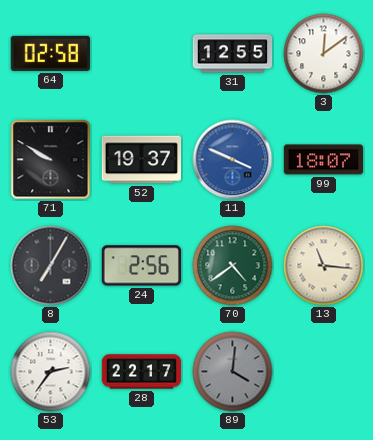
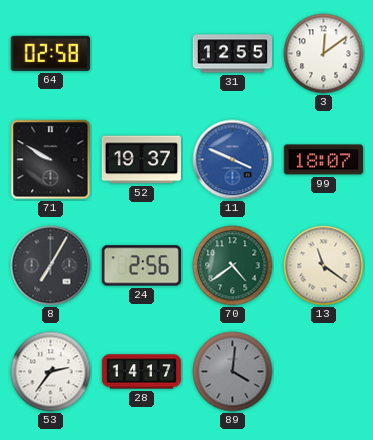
13: 11:16 -> 11:21
28: 22:17 -> 14:17
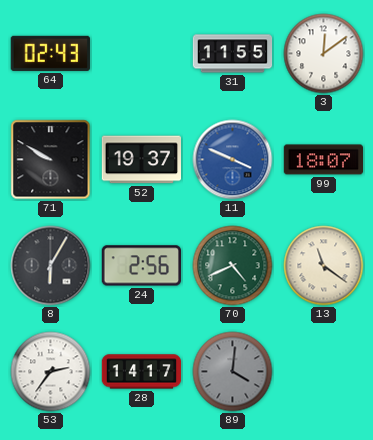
64: 02:58 -> 02:43
31: 12:55 -> 11:55
8: 7:05 -> 6:05
70: 4:39 -> 4:41
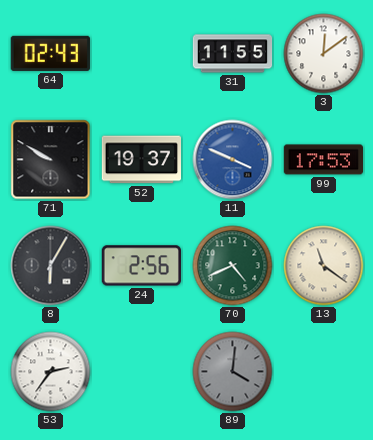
99: 18:07 -> 17:53
28: 14:17 -> none
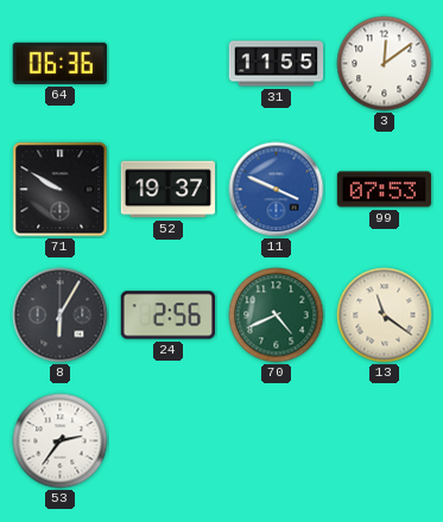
64: 02:43 -> 06:36
99: 17:53 -> 07:53
89: 4:01 -> none
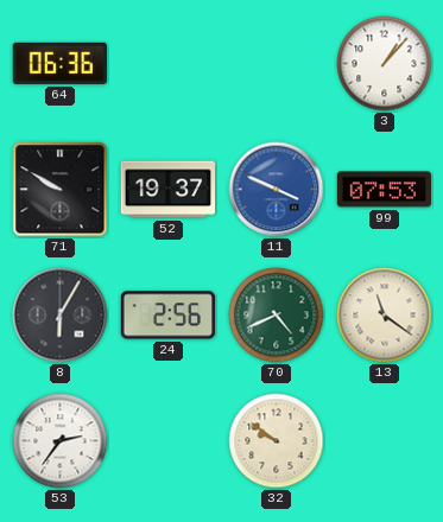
31: 11:55 -> none
3: 12:09 -> 1:07
32: none -> 9:51
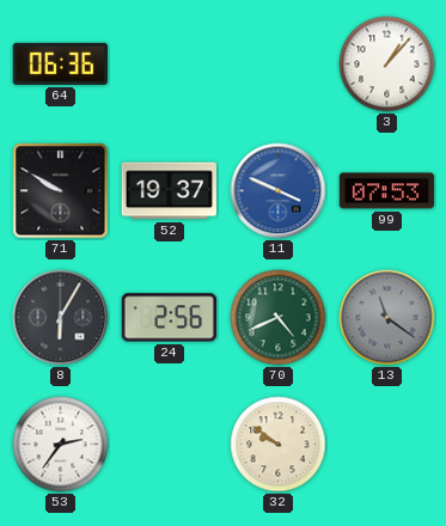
13 dial: cream -> grey
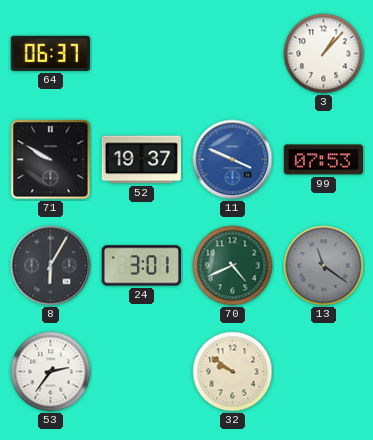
64: 06:36 -> 06:37
24: 2:56 -> 3:01
